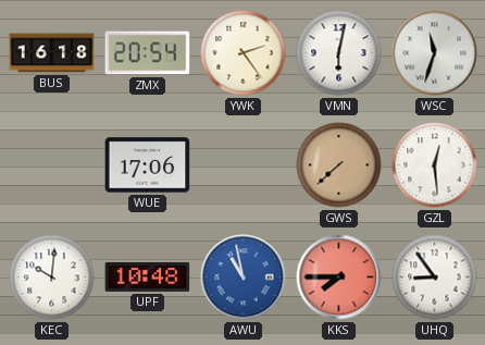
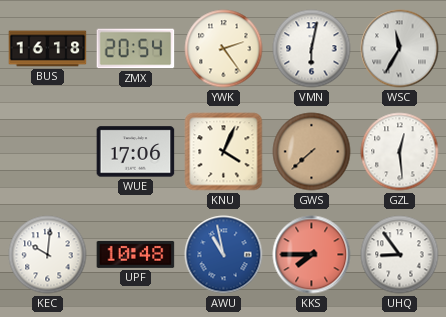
WSC: 11:33 -> 11:35
KNU: none -> 4:04
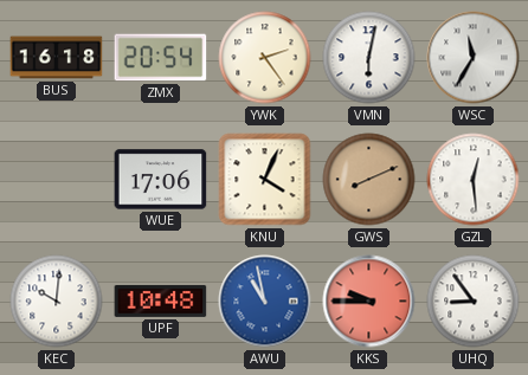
GWS: 7:38 -> 8:11
KKS: 7:45 -> 9:45
